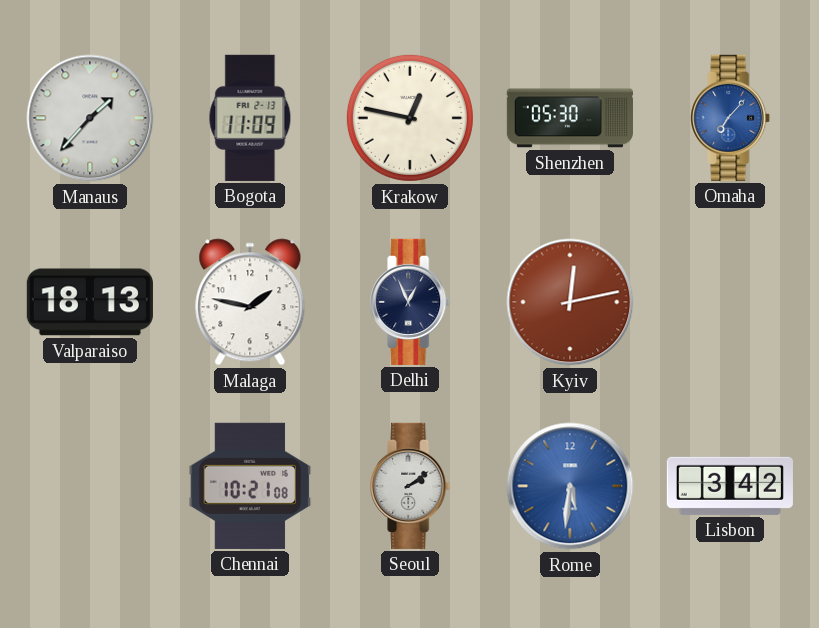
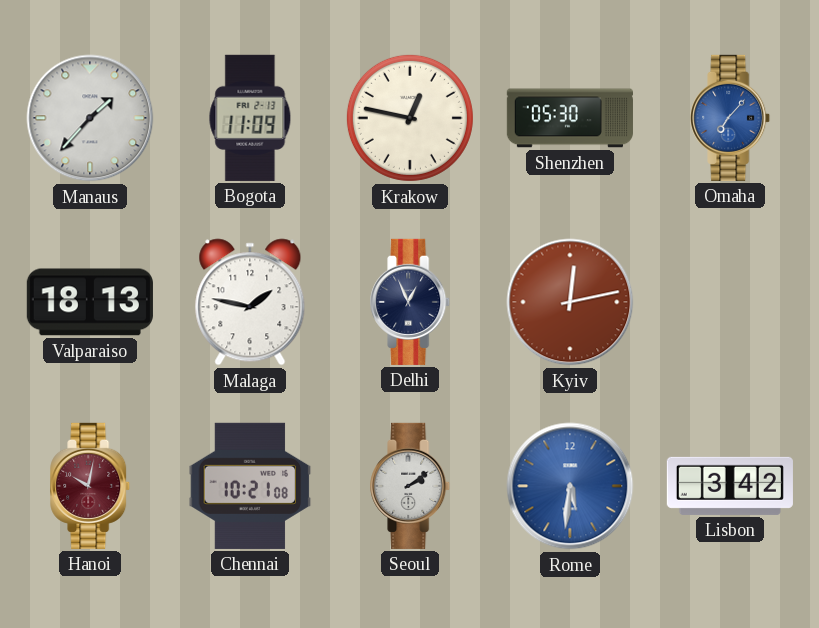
Hanoi: none -> 10:02
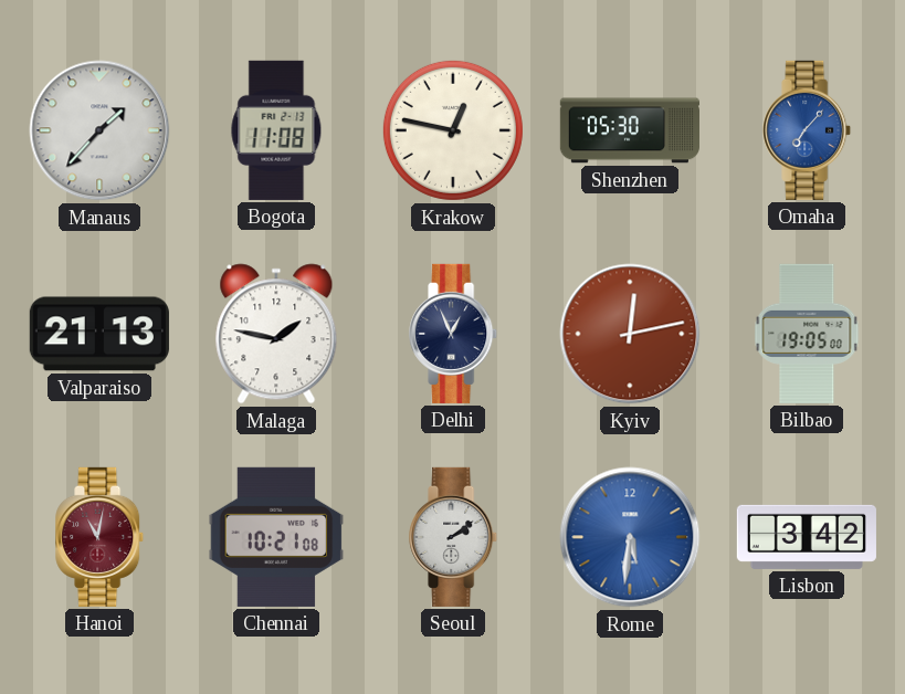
Bogota: 11:09 -> 11:08
Valparaiso: 18:13 -> 21:13
Bilbao: none -> 19:05
Hanoi: 10:02 -> 11:02
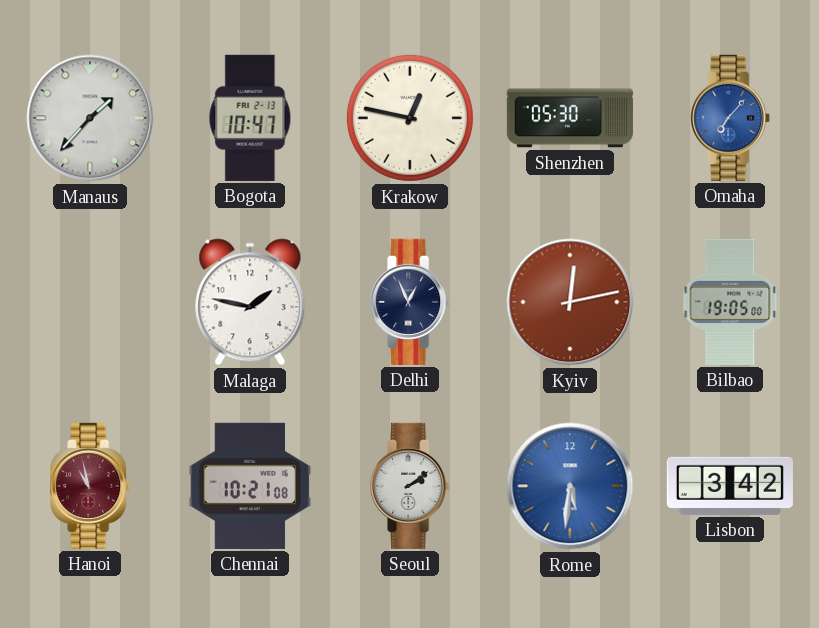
Bogota: 11:08 -> 10:47
Valparaiso: 21:13 -> none
Hanoi: 11:02 -> 10:58
